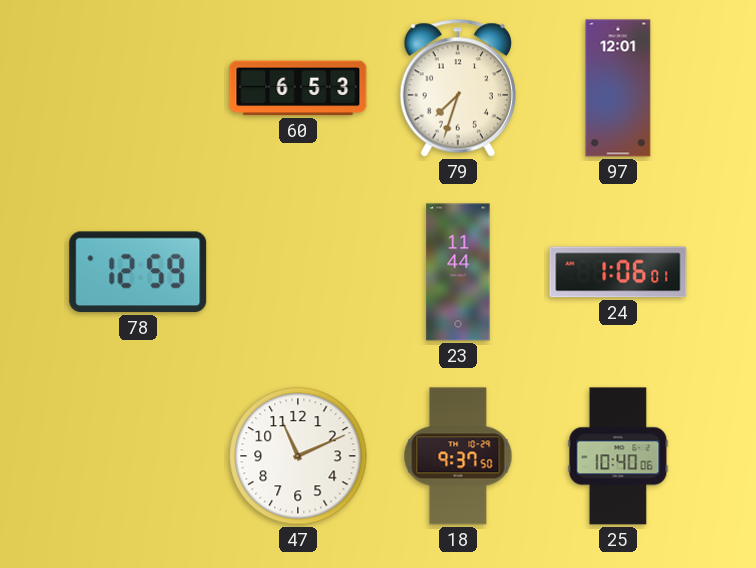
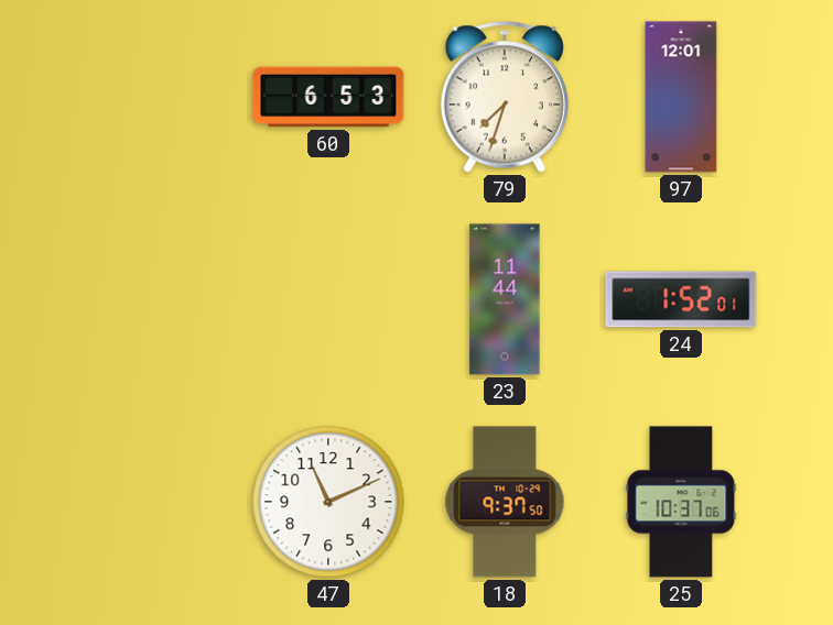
78: 12:59 -> none
24: 1:06 -> 1:52
25: 10:40 -> 10:37
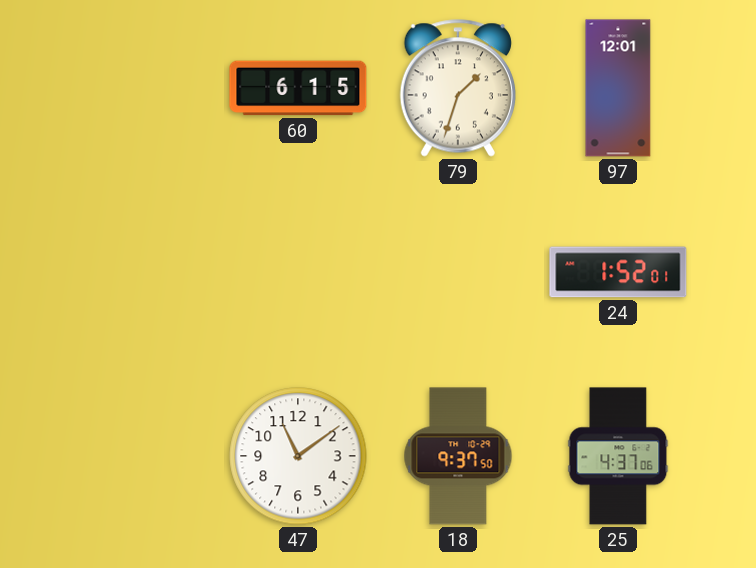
60: 6:53 -> 6:15
79: 7:33 -> 1:33
23: 11:44 -> none
47: 11:11 -> 11:09
25: 10:37 -> 4:37
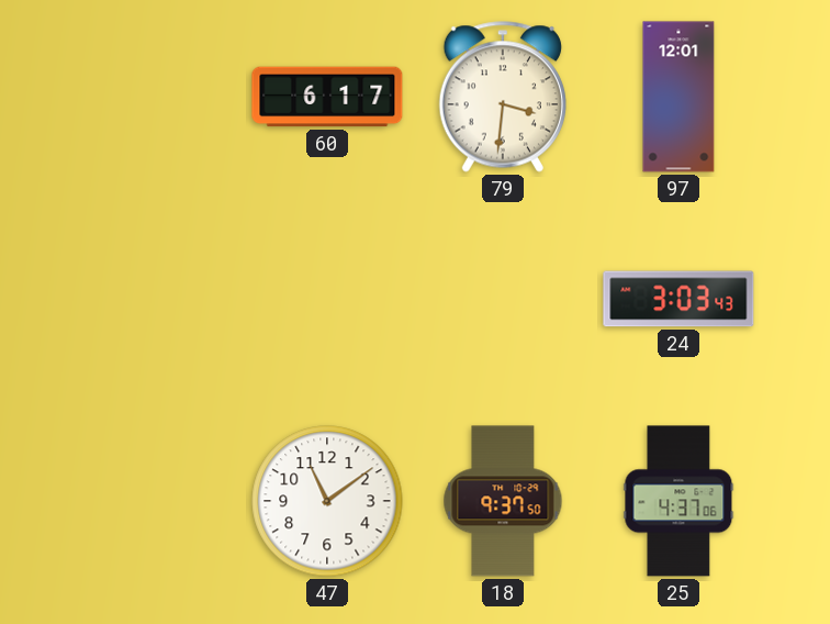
60: 6:15 -> 6:17
79: 1:33 -> 3:31
24: 1:52 -> 3:03
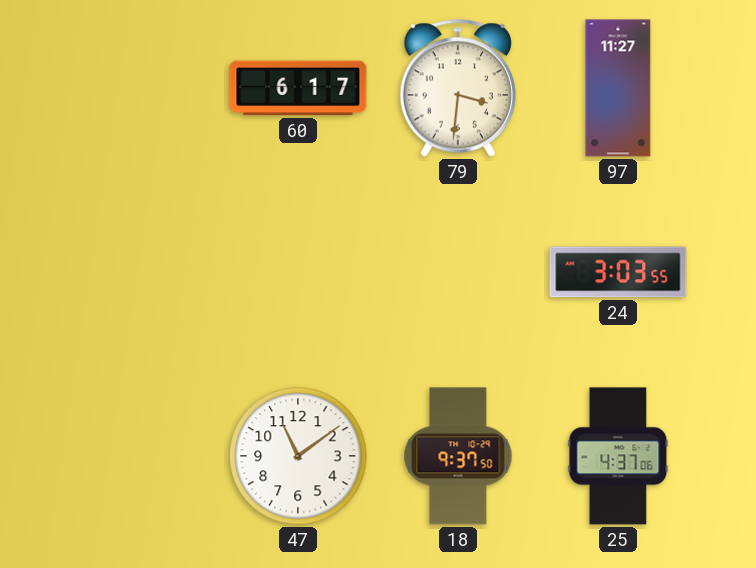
97: 12:01 -> 11:27
24: 3:03:43 -> 3:03:55
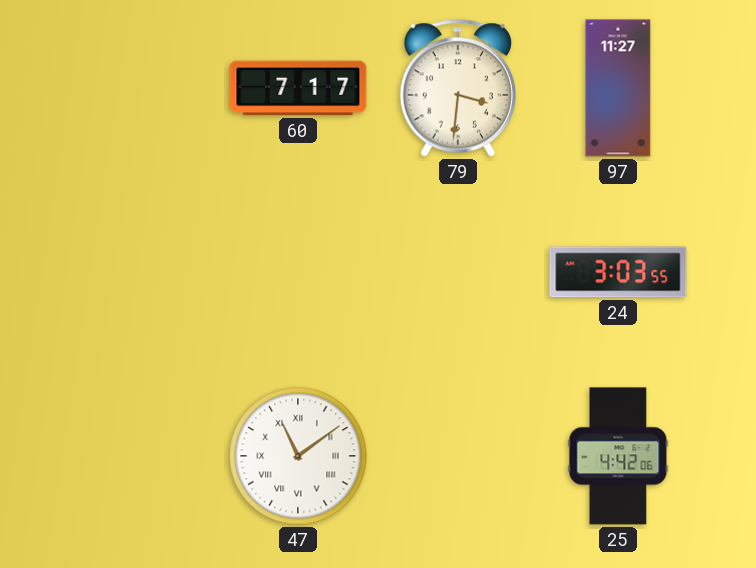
60: 6:17 -> 7:17
47 numerals: Arabic -> Roman
18: 9:37 -> none
25: 4:37 -> 4:42
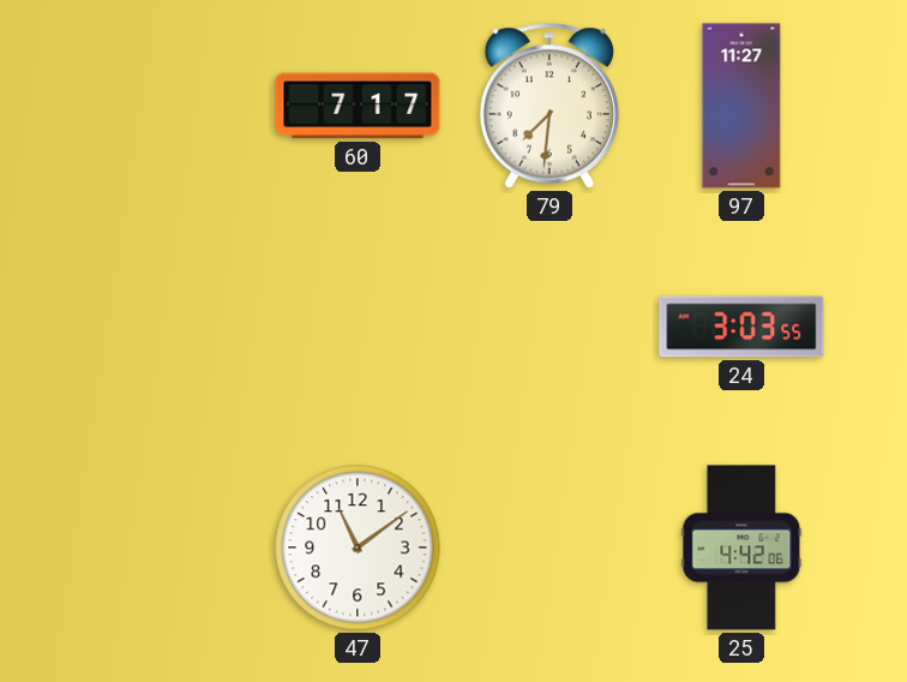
79: 3:31 -> 7:31
47 numerals: Roman -> Arabic
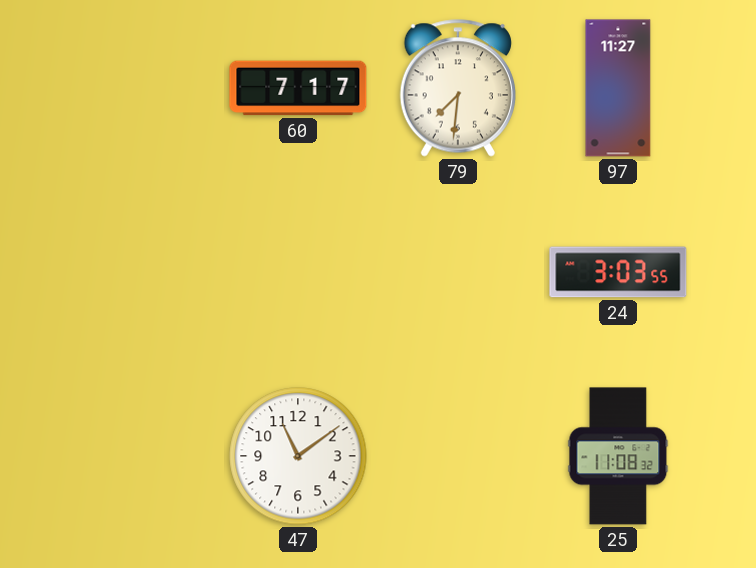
25: 4:42 -> 11:08
